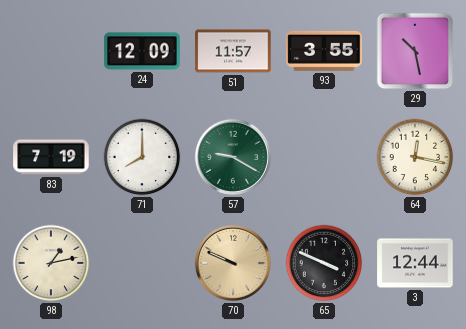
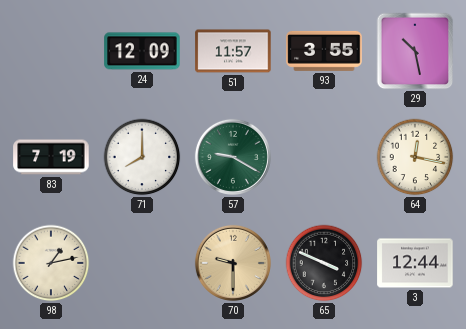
70: 9:49 -> 9:30
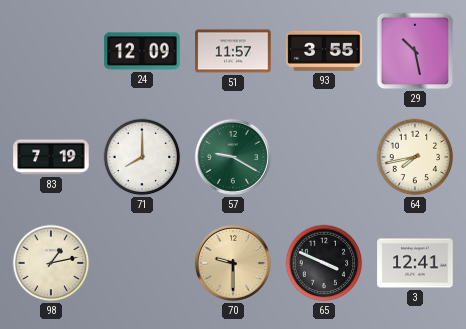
64: 12:17 -> 7:43
3: 12:44 -> 12:41
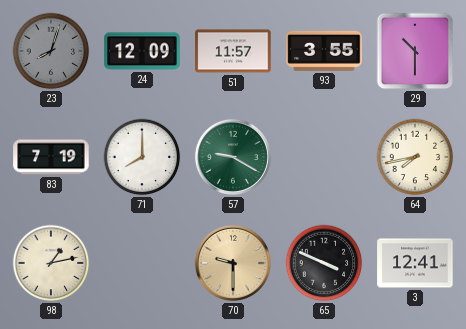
23: none -> 8:03
29: 10:28 -> 10:30
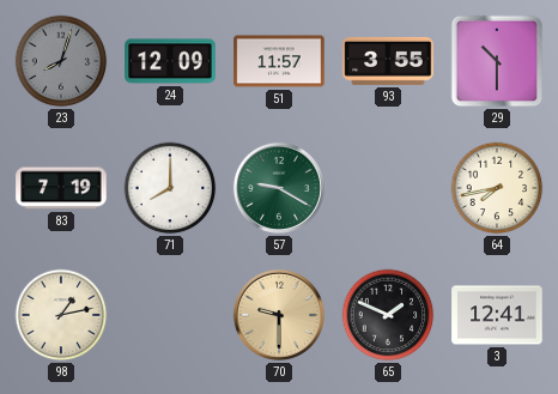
65: 3:49 -> 1:49
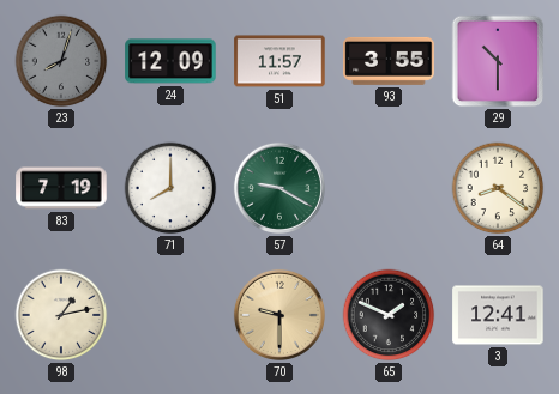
64: 7:43 -> 8:21
